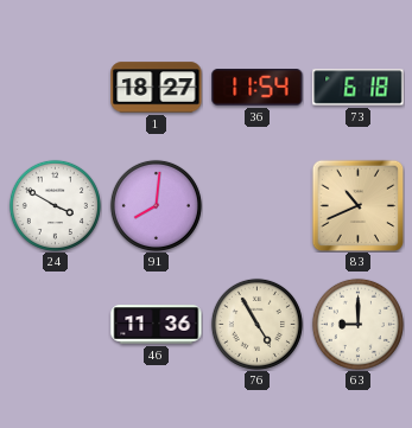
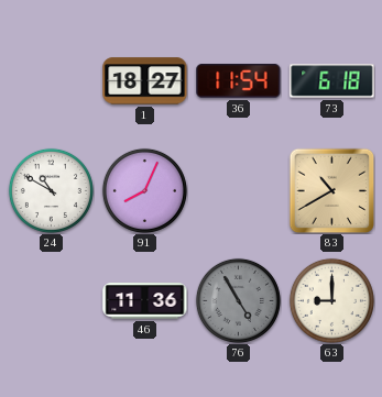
24: 3:50 -> 10:50
91: 8:01 -> 8:04
83: 10:41 -> 10:40
76 dial: cream -> grey
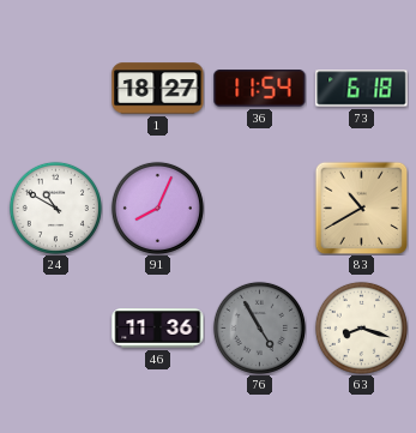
63: 9:00 -> 8:18
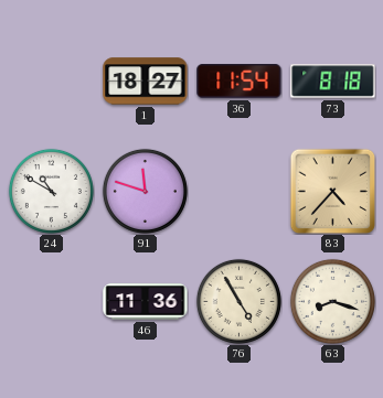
73: 6:18 -> 8:18
91: 8:04 -> 11:48
83: 10:40 -> 4:37
76 dial: grey -> cream
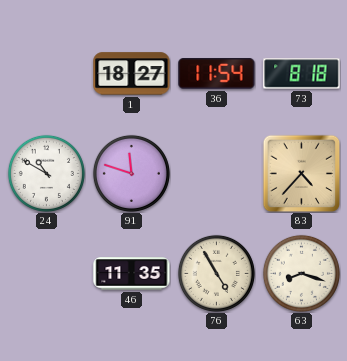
46: 11:36 -> 11:35
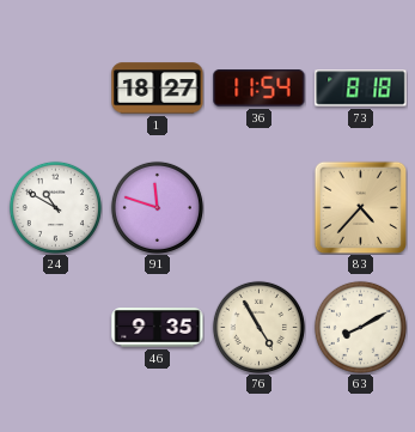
46: 11:35 -> 9:35
63: 8:18 -> 8:10
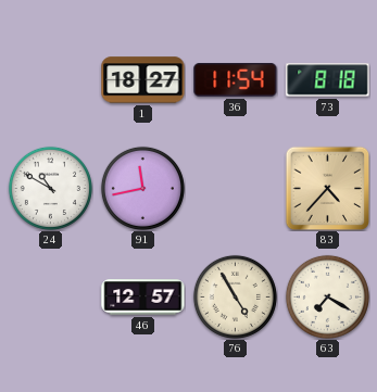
91: 11:48 -> 11:43
46: 9:35 -> 12:57
63: 8:10 -> 7:20
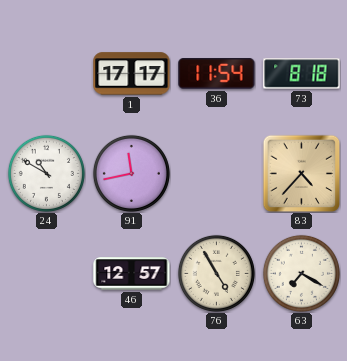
1: 18:27 -> 17:17
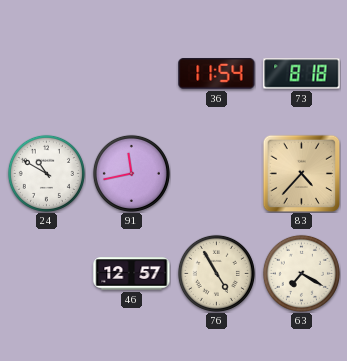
1: 17:17 -> none
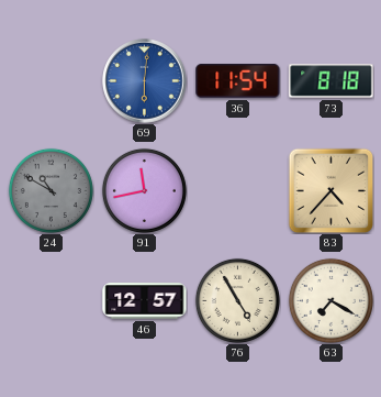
69: none -> 6:01
24 dial: white -> grey
